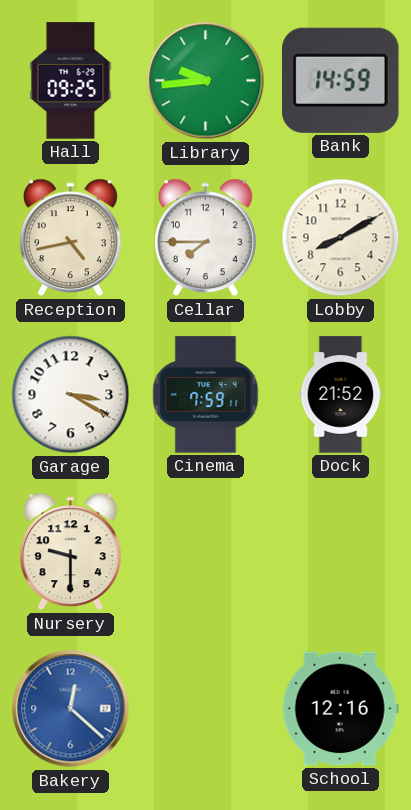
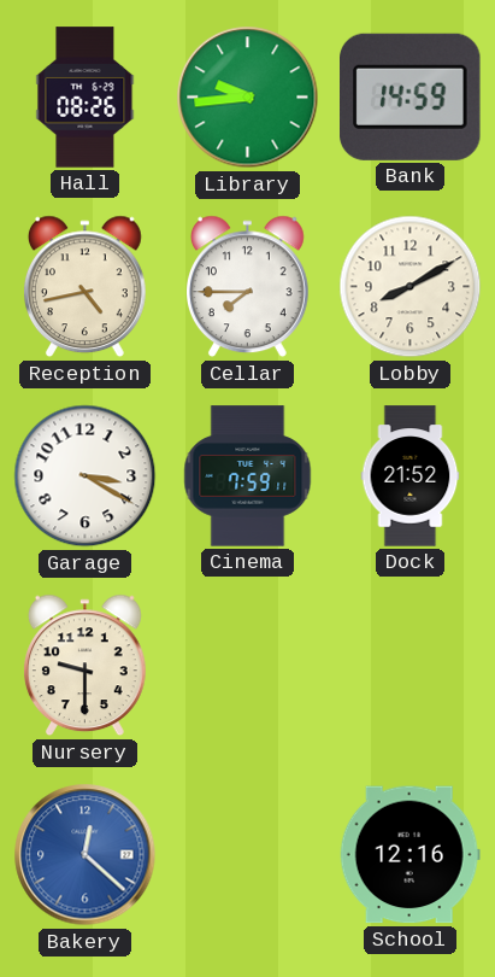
Hall: 09:25 -> 08:26
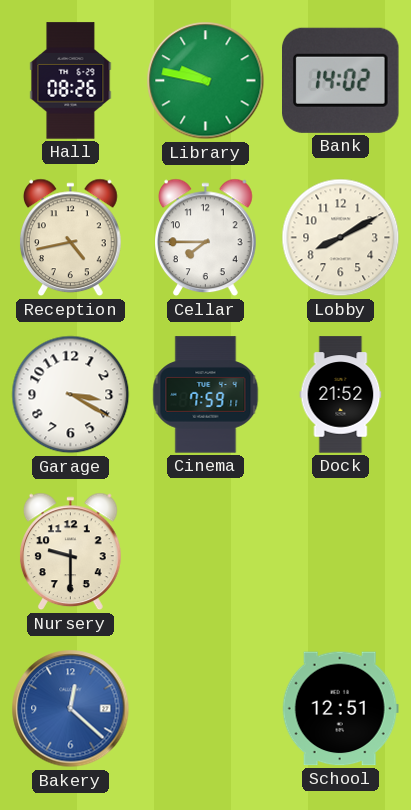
Library: 9:44 -> 9:47
Bank: 14:59 -> 14:02
School: 12:16 -> 12:51
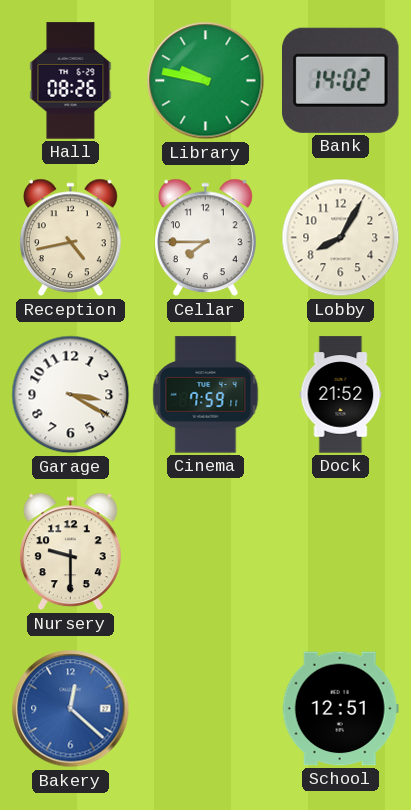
Lobby: 8:10 -> 8:05
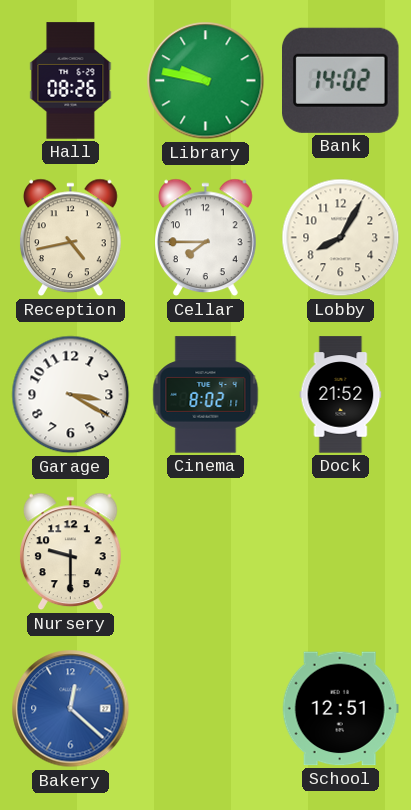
Cinema: 7:59 -> 8:02
